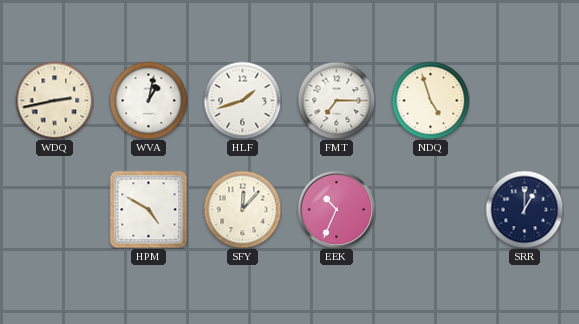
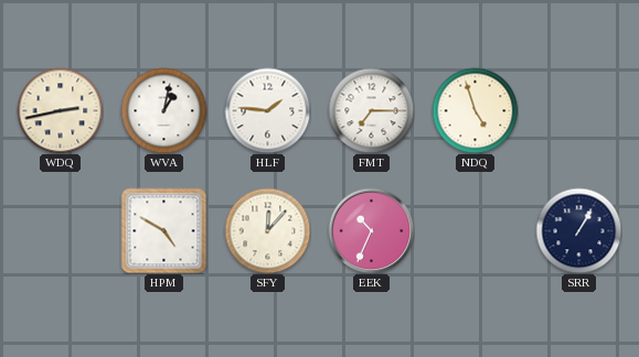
HLF: 1:42 -> 1:46
SRR: 1:00 -> 1:05
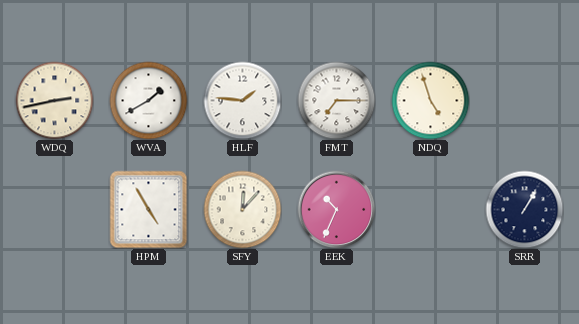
WVA: 1:02 -> 1:40
HPM: 4:50 -> 4:55
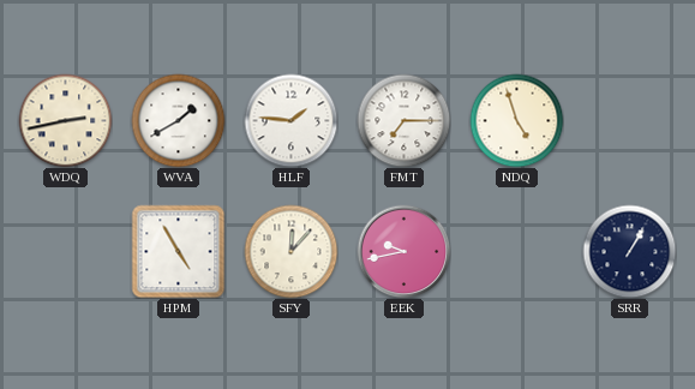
EEK: 10:34 -> 9:43
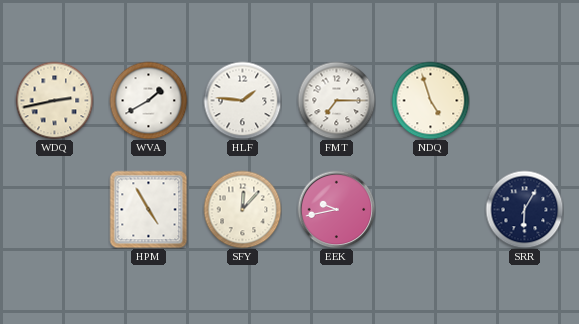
SRR: 1:05 -> 6:05
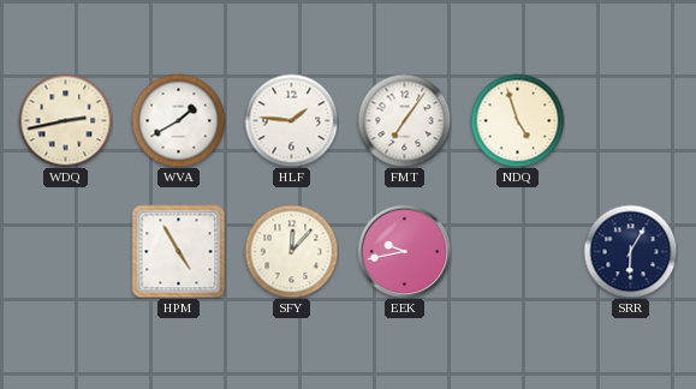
FMT: 7:15 -> 7:06
